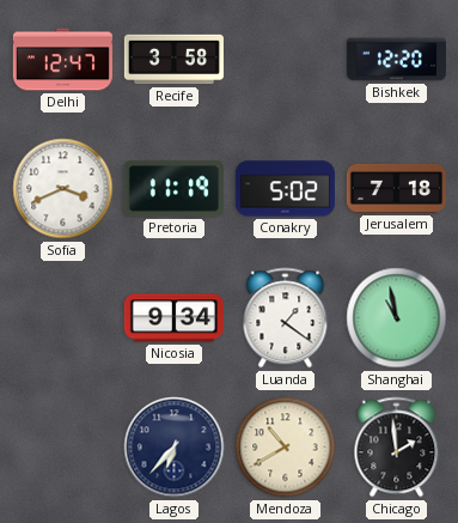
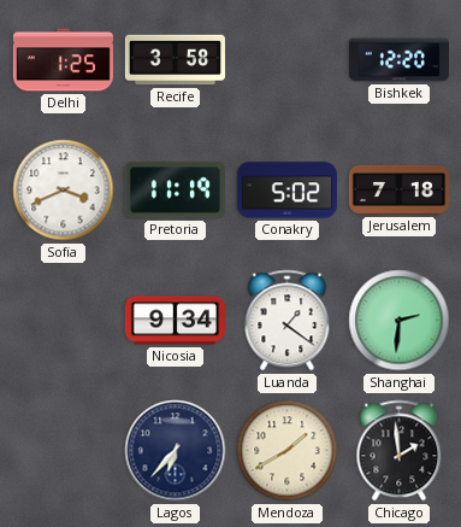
Delhi: 12:47 -> 1:25
Shanghai: 10:58 -> 2:31
Mendoza: 10:40 -> 1:40
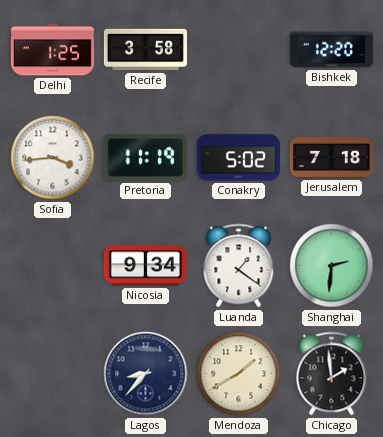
Sofia: 3:41 -> 3:44
Lagos: 6:37 -> 8:37
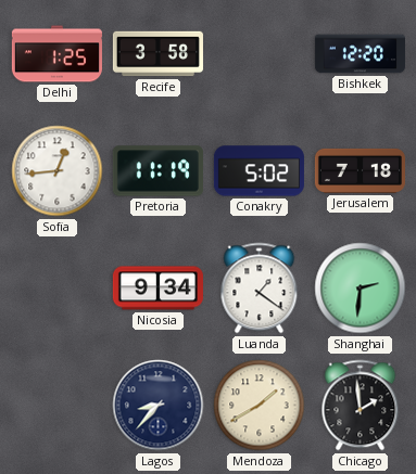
Sofia: 3:44 -> 12:44
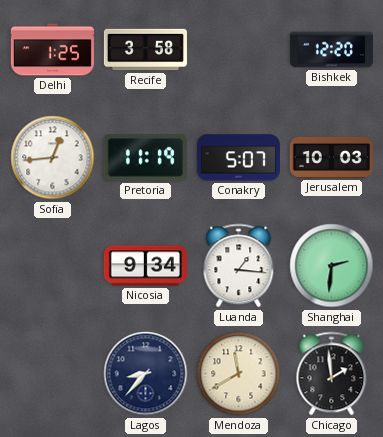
Conakry: 5:02 -> 5:07
Jerusalem: 7:18 -> 10:03
Luanda: 1:21 -> 1:16
Mendoza: 1:40 -> 11:40
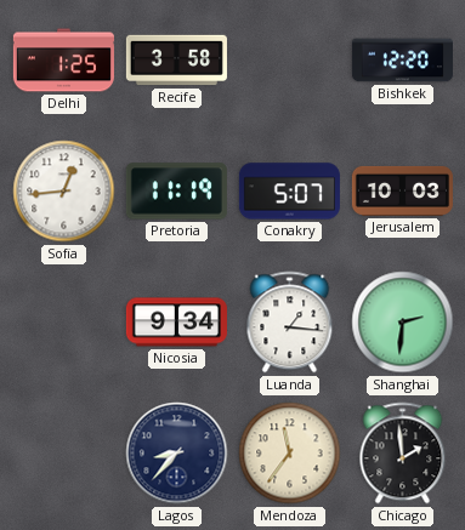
Mendoza: 11:40 -> 11:36
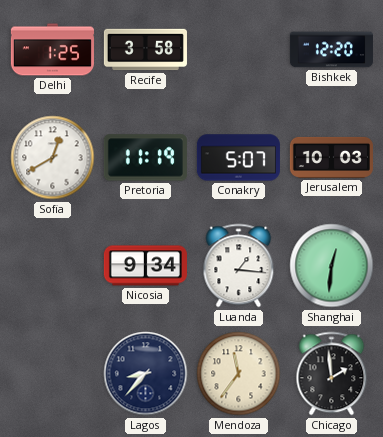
Sofia: 12:44 -> 12:40
Shanghai: 2:31 -> 12:31
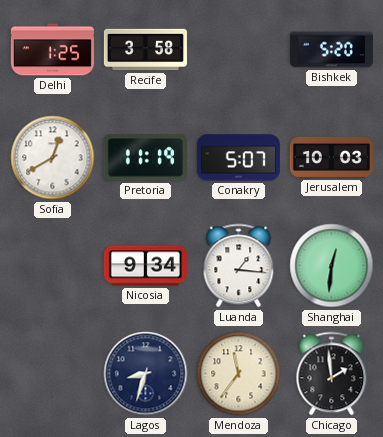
Bishkek: 12:20 -> 5:20
Lagos: 8:37 -> 8:33
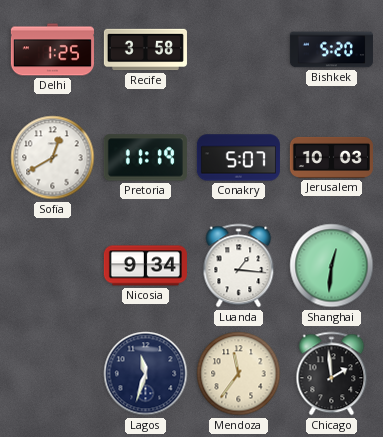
Lagos: 8:33 -> 11:33
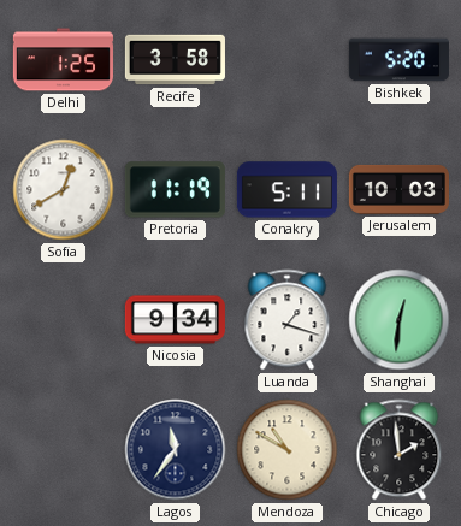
Conakry: 5:07 -> 5:11
Luanda: 1:16 -> 1:18
Lagos: 11:33 -> 11:36
Mendoza: 11:36 -> 10:50
